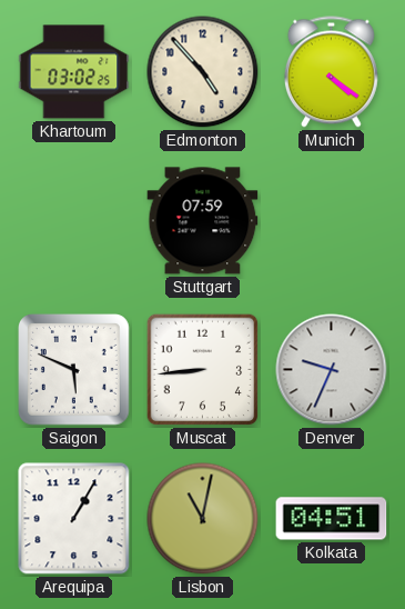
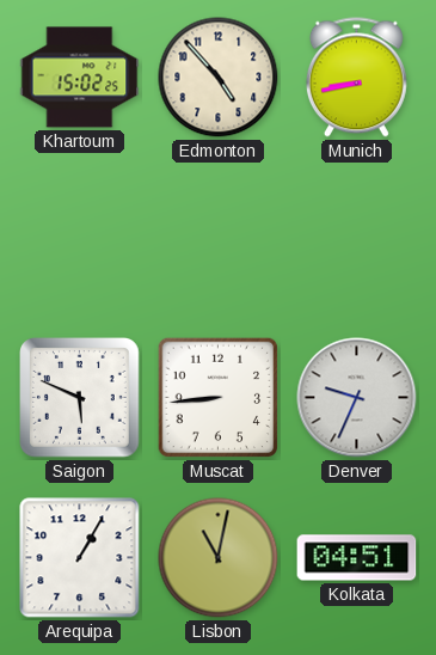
Khartoum: 03:02 -> 15:02
Munich: 4:21 -> 8:43
Stuttgart: 07:59 -> none
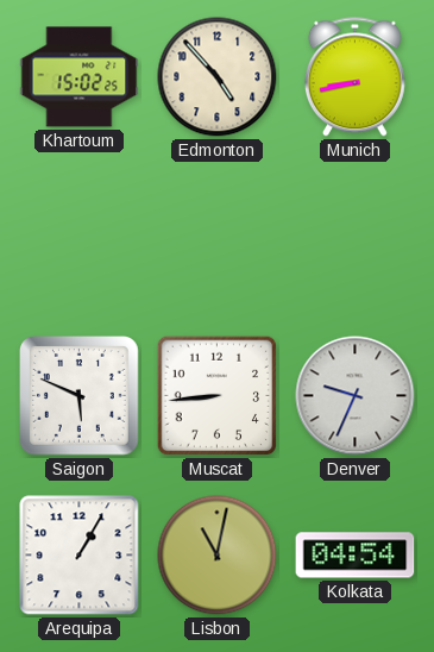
Kolkata: 04:51 -> 04:54
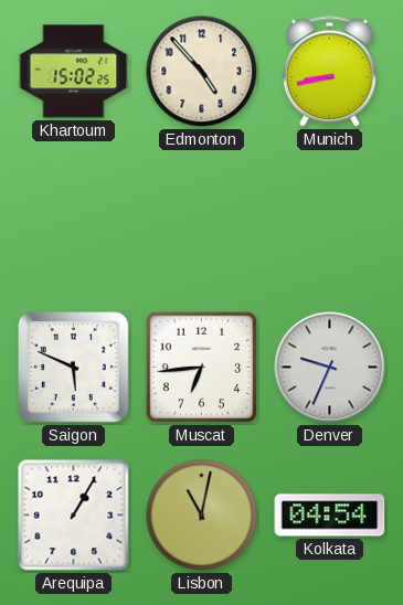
Muscat: 8:44 -> 6:44
